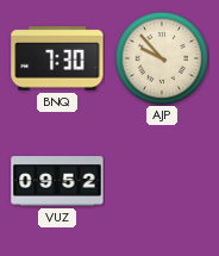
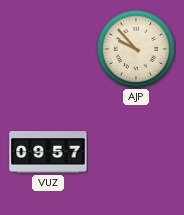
BNQ: 7:30 -> none
VUZ: 09:52 -> 09:57
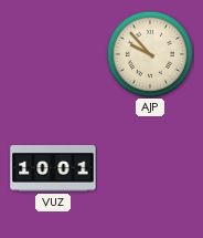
VUZ: 09:57 -> 10:01
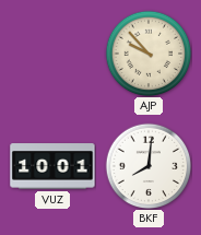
BKF: none -> 8:01
